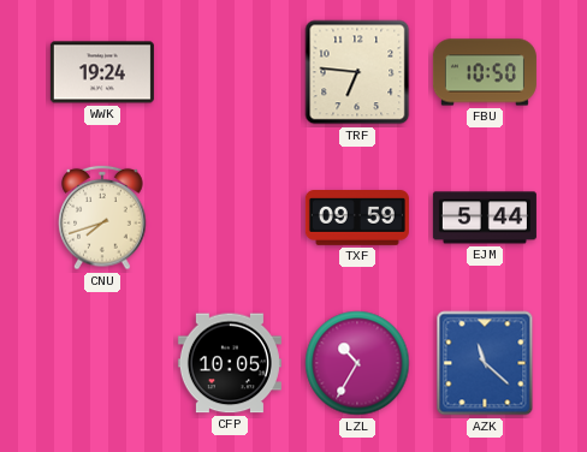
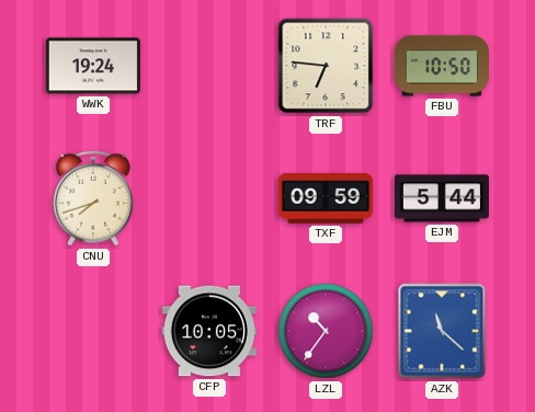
LZL: 10:35 -> 10:36
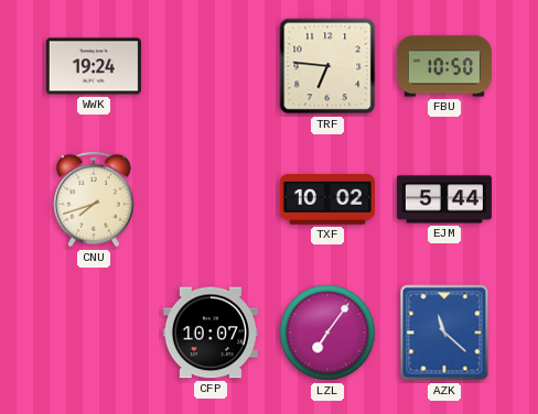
TXF: 09:59 -> 10:02
CFP: 10:05 -> 10:07
LZL: 10:36 -> 7:06
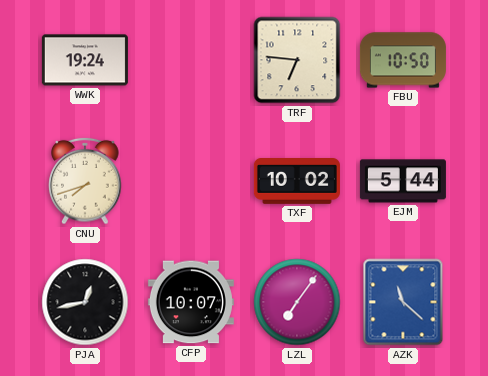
PJA: none -> 12:43
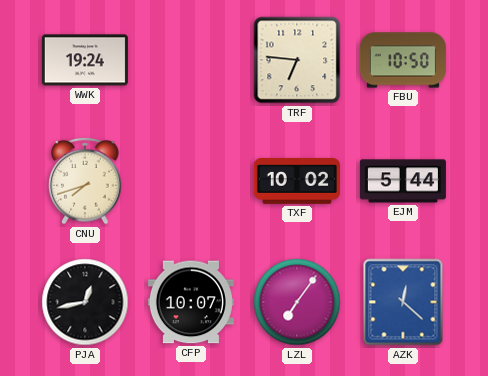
AZK: 11:22 -> 12:22
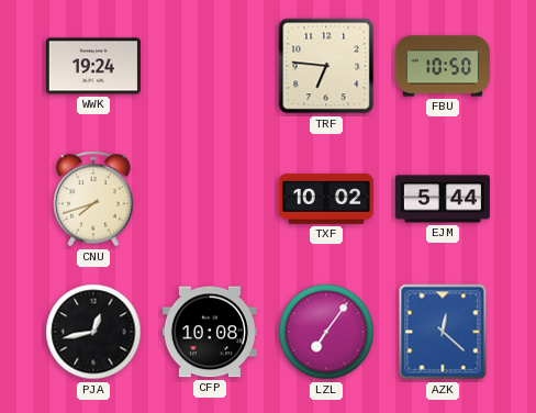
CFP: 10:07 -> 10:08
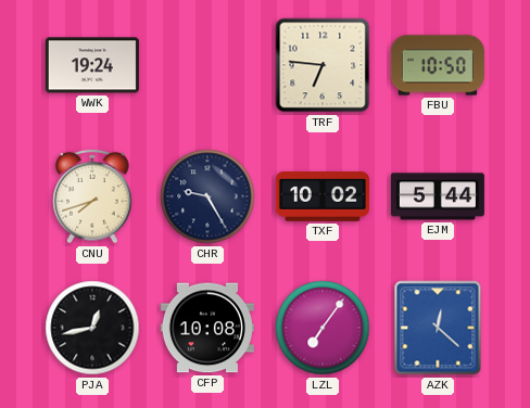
CHR: none -> 9:25
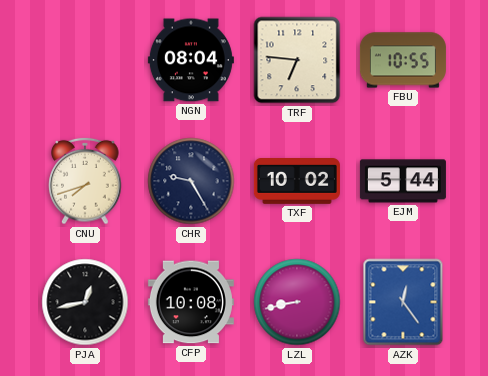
WWK: 19:24 -> none
NGN: none -> 08:04
FBU: 10:50 -> 10:55
LZL: 7:06 -> 8:43
AZK: 12:22 -> 12:24
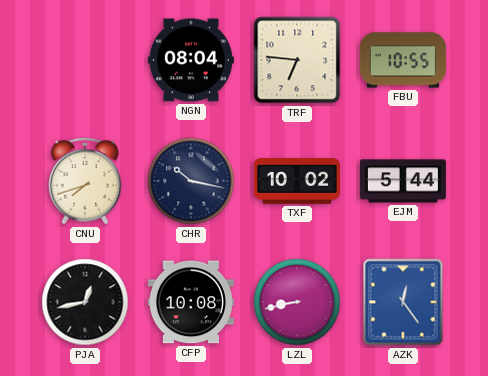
CHR: 9:25 -> 10:17
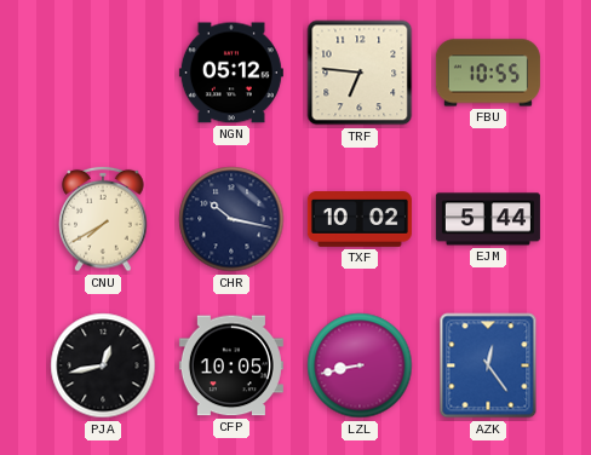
NGN: 08:04 -> 05:12
CNU: 7:42 -> 7:40
CFP: 10:08 -> 10:05
